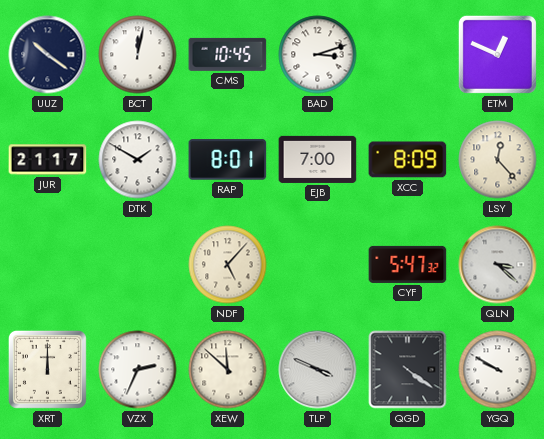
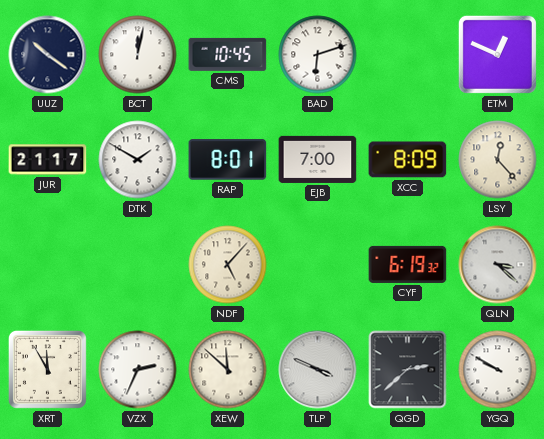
BAD: 3:12 -> 6:12
CYF: 5:47 -> 6:19
XRT: 12:00 -> 11:55
QGD: 4:21 -> 2:38
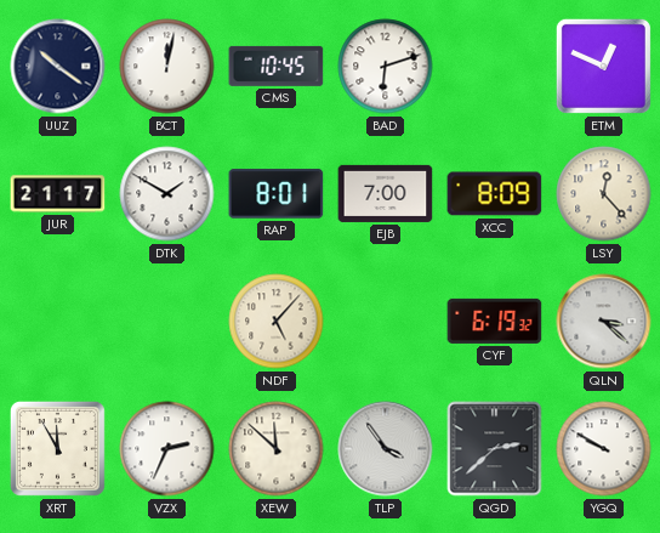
TLP: 3:49 -> 3:54
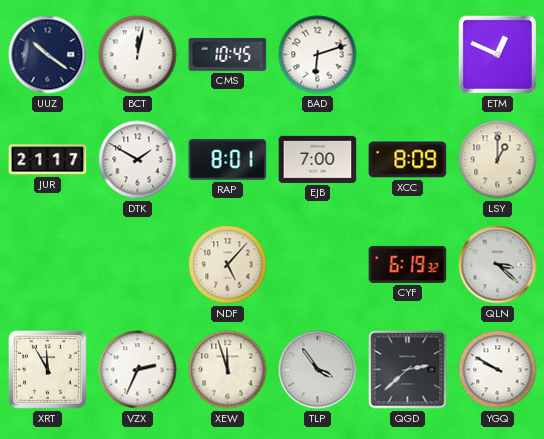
LSY: 12:23 -> 1:00
XEW: 11:52 -> 11:57
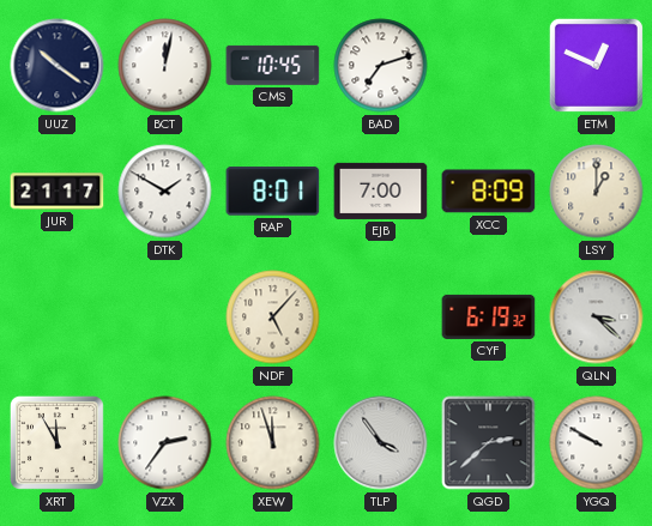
BAD: 6:12 -> 7:12
VZX: 2:34 -> 2:36
